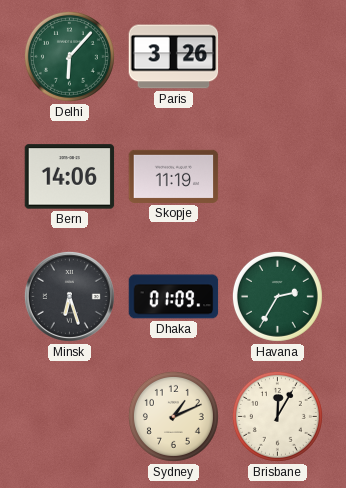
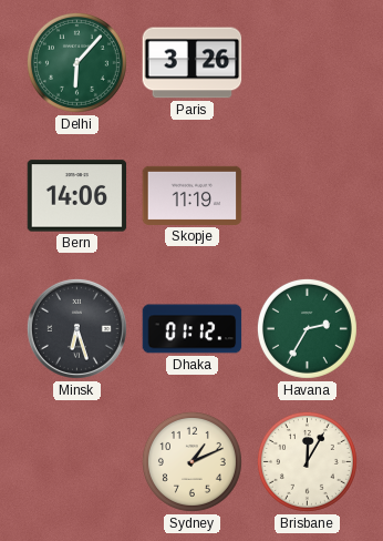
Dhaka: 01:09 -> 01:12
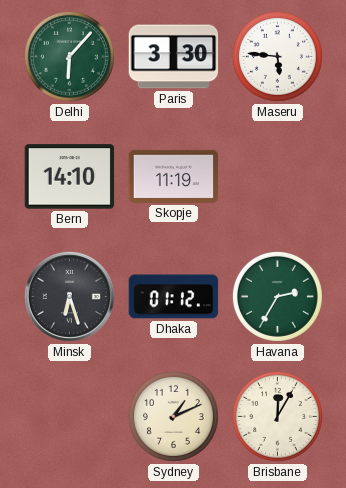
Paris: 3:26 -> 3:30
Maseru: none -> 5:46
Bern: 14:06 -> 14:10
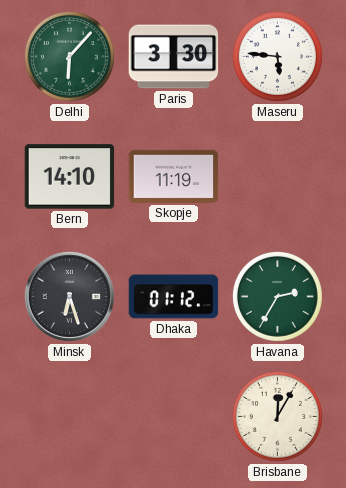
Sydney: 1:11 -> none
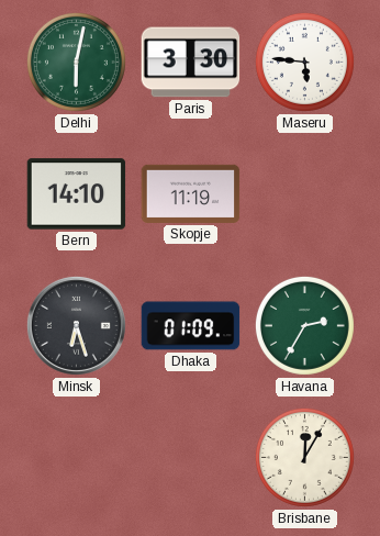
Delhi: 6:07 -> 6:02
Dhaka: 01:12 -> 01:09
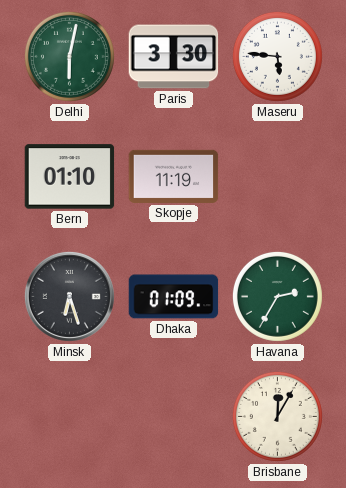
Bern: 14:10 -> 01:10
